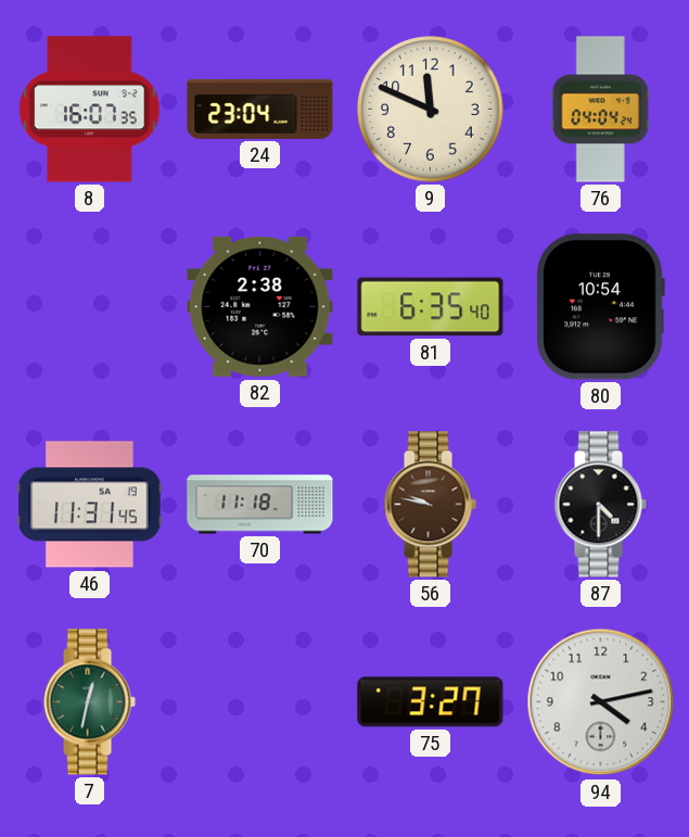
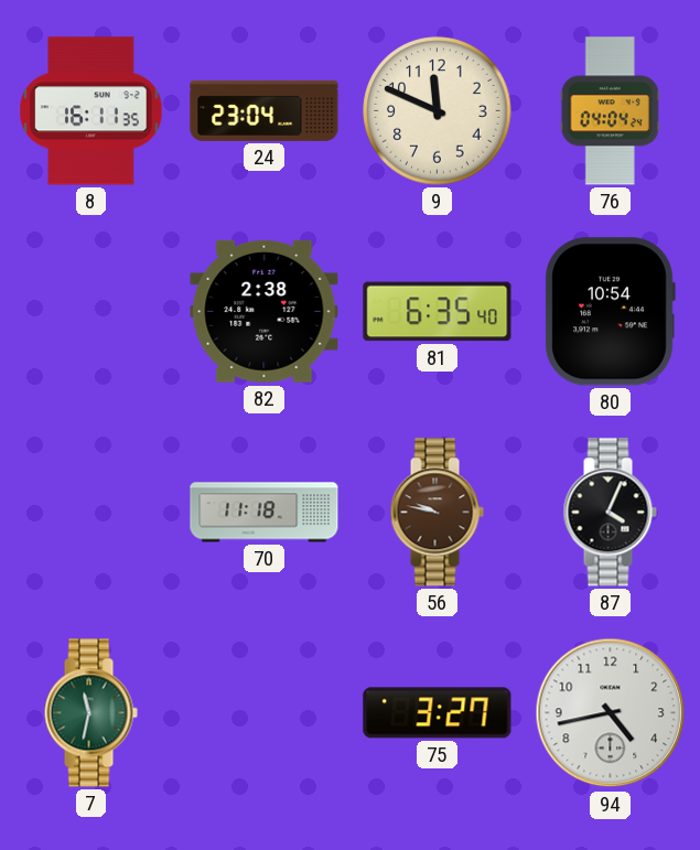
8: 16:07 -> 16:11
46: 11:31 -> none
87: 4:30 -> 4:04
7: 12:32 -> 11:32
94: 4:13 -> 4:43
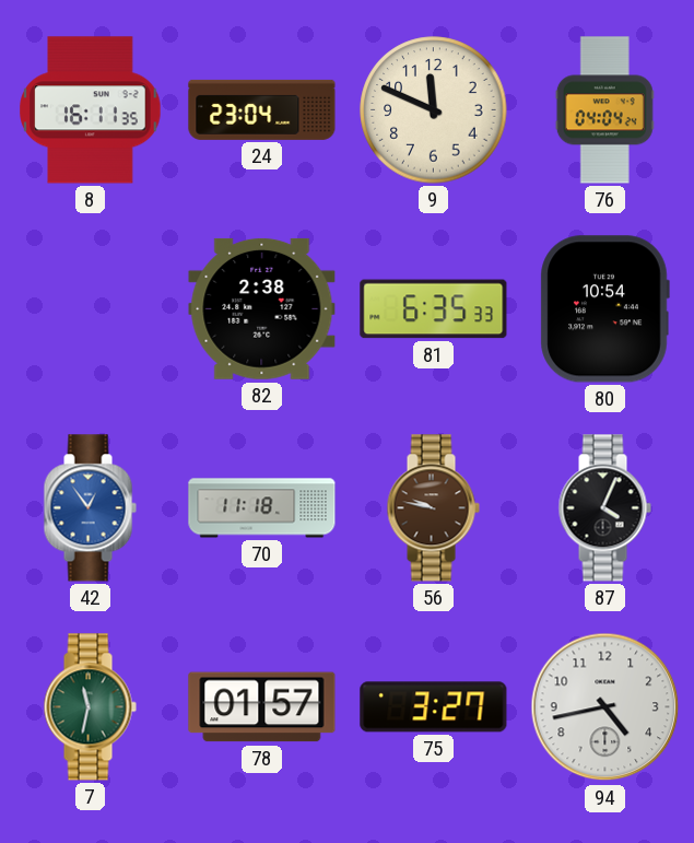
81: 6:35:40 -> 6:35:33
42: none -> 12:54
78: none -> 01:57
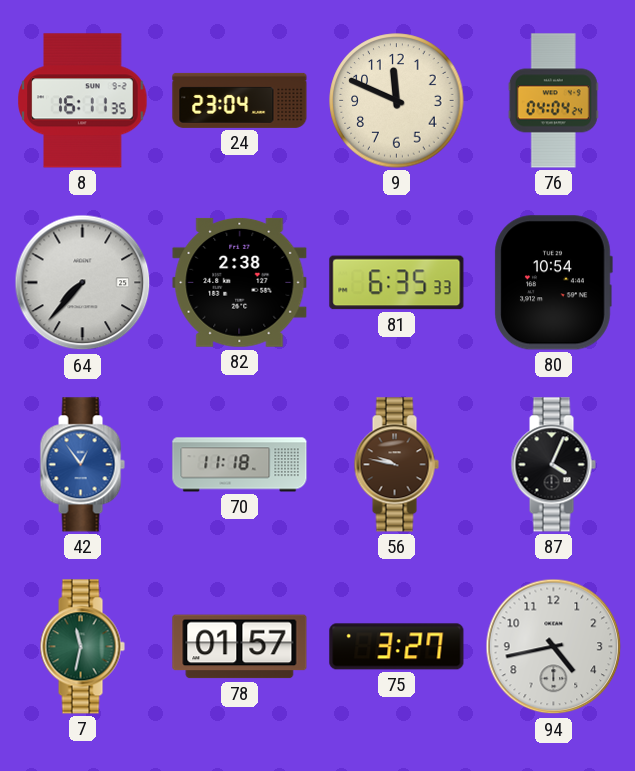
64: none -> 7:37
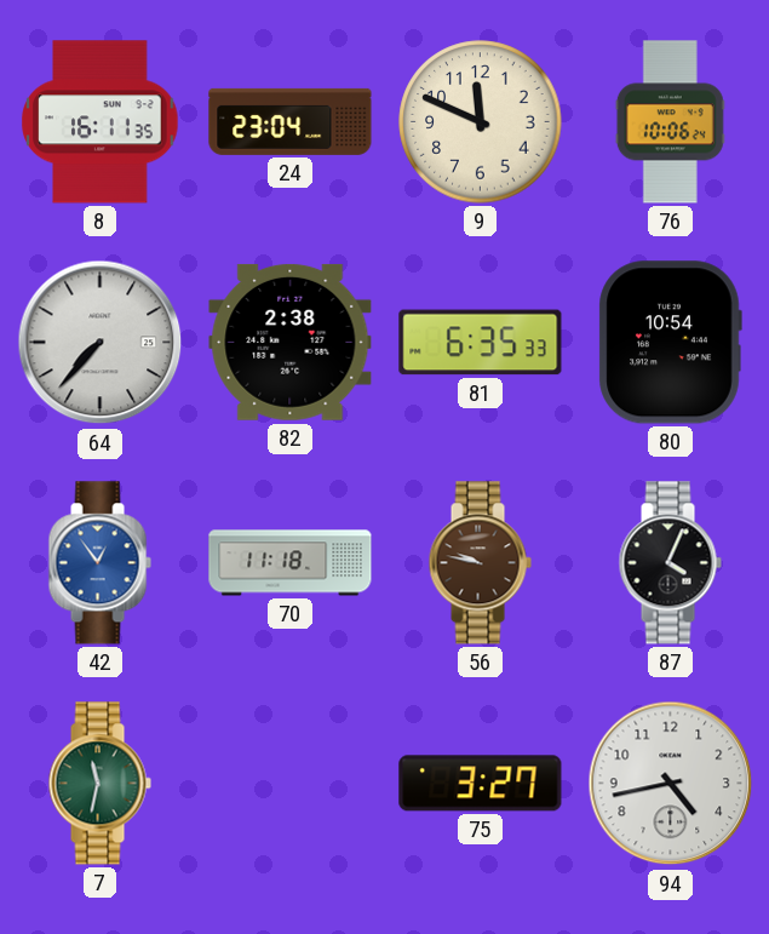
76: 04:04 -> 10:06
78: 01:57 -> none
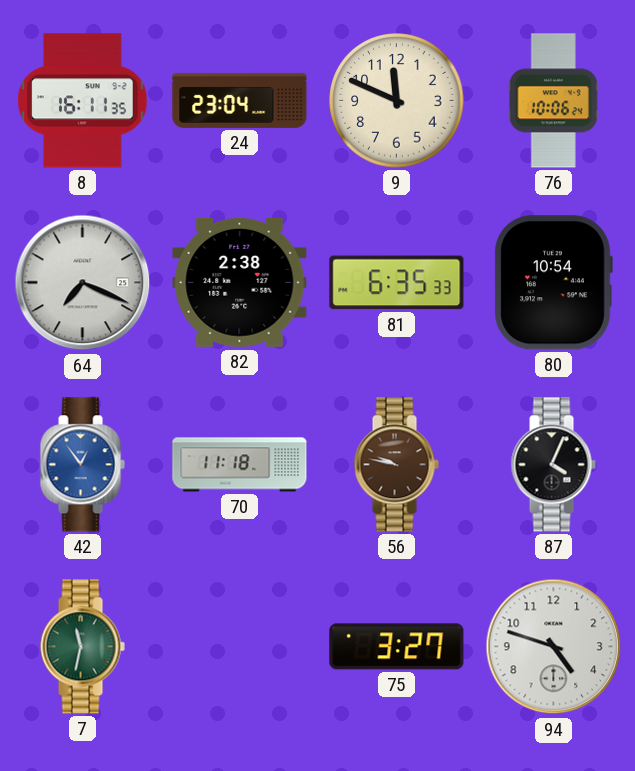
64: 7:37 -> 7:19
94: 4:43 -> 4:48
